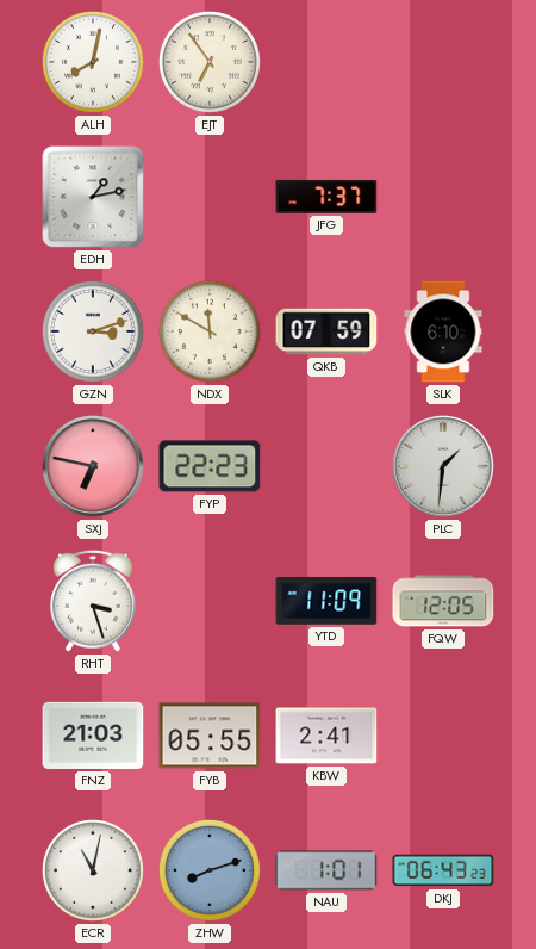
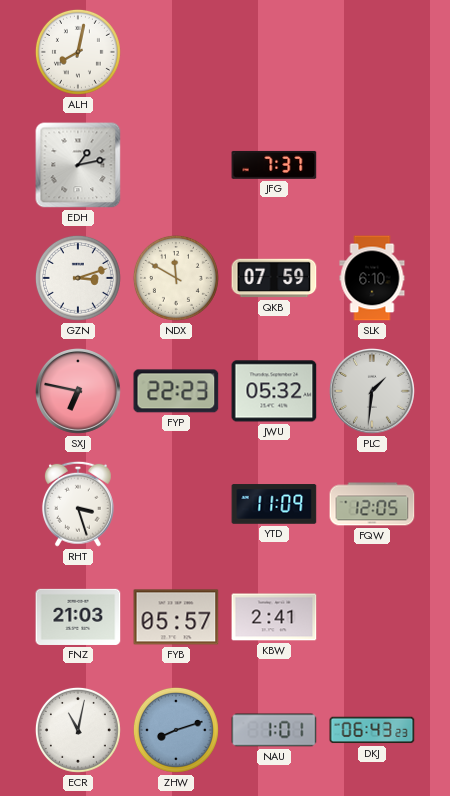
EJT: 6:54 -> none
JWU: none -> 05:32
FYB: 05:55 -> 05:57
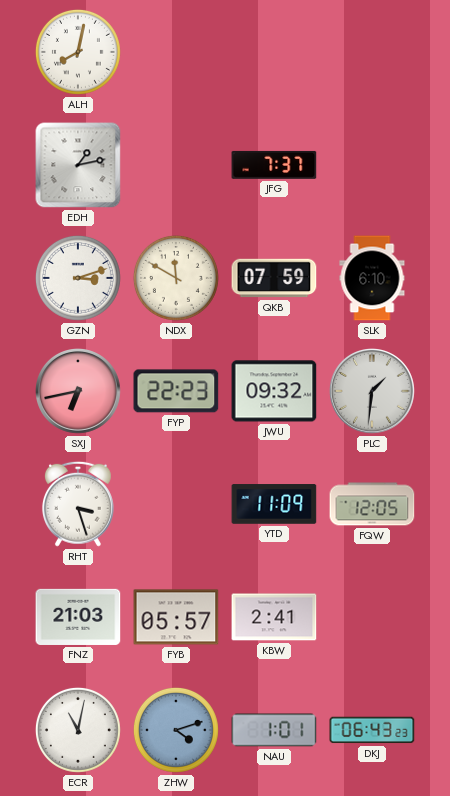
SXJ: 6:47 -> 6:43
JWU: 05:32 -> 09:32
ZHW: 8:12 -> 4:12
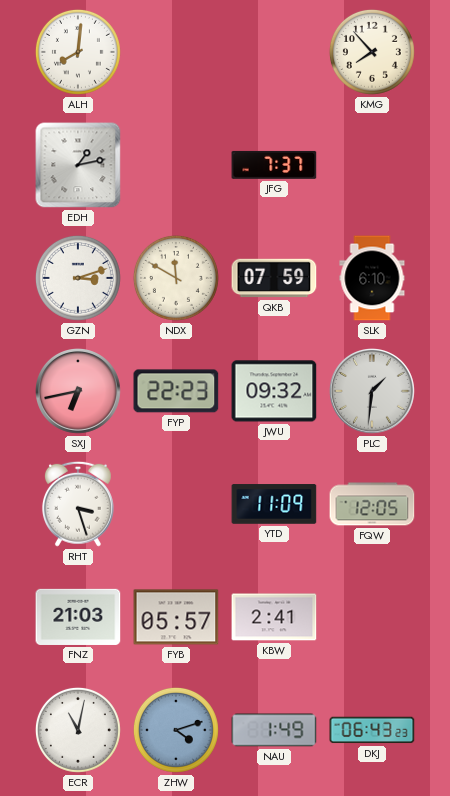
ALH: 8:02 -> 8:01
KMG: none -> 7:53
NAU: 1:01 -> 1:49
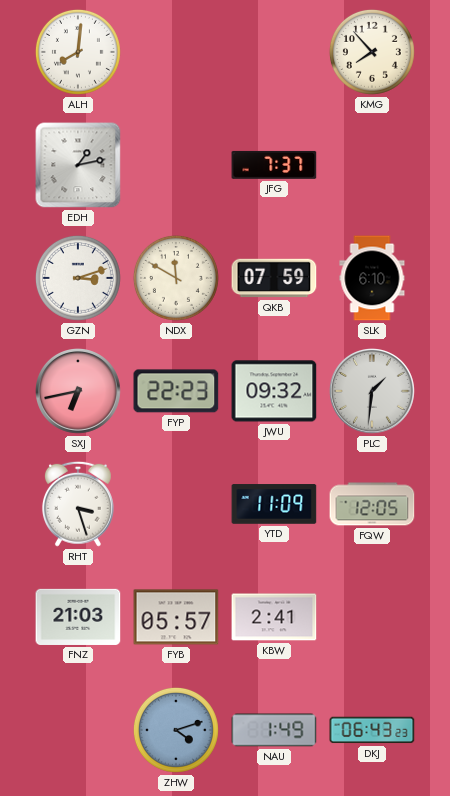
ECR: 11:02 -> none
